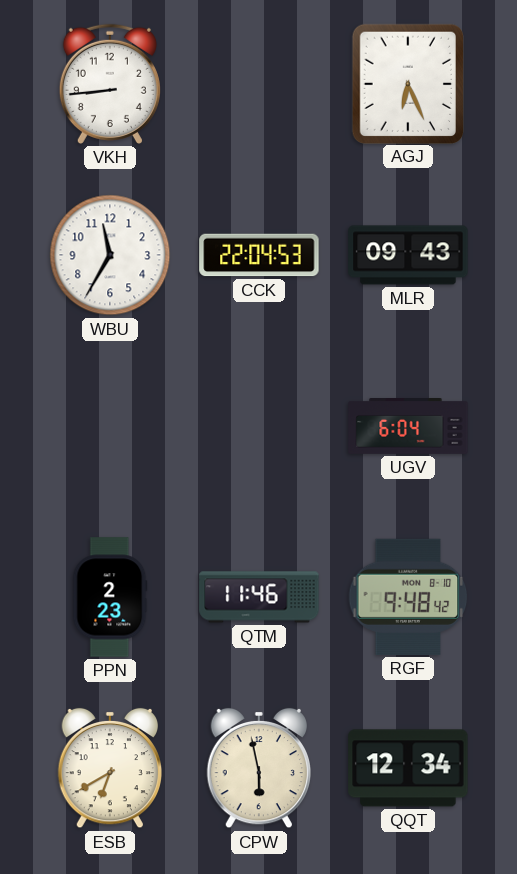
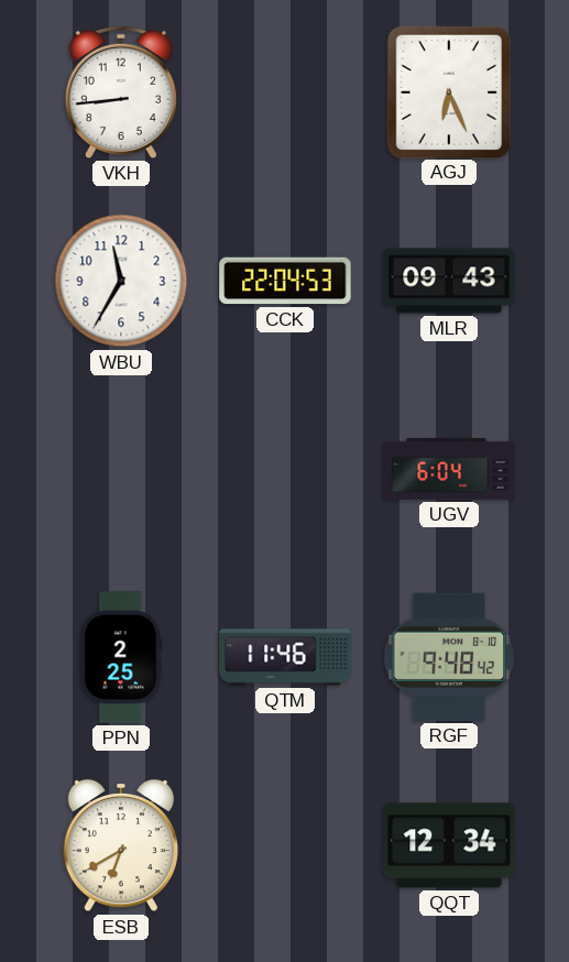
PPN: 2:23 -> 2:25
CPW: 5:58 -> none
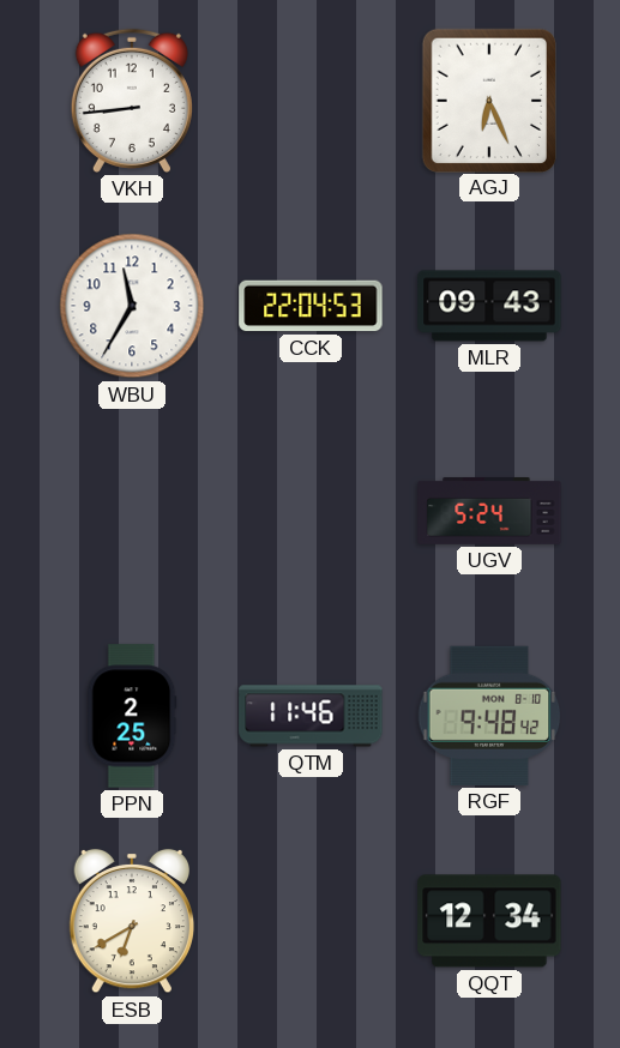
UGV: 6:04 -> 5:24
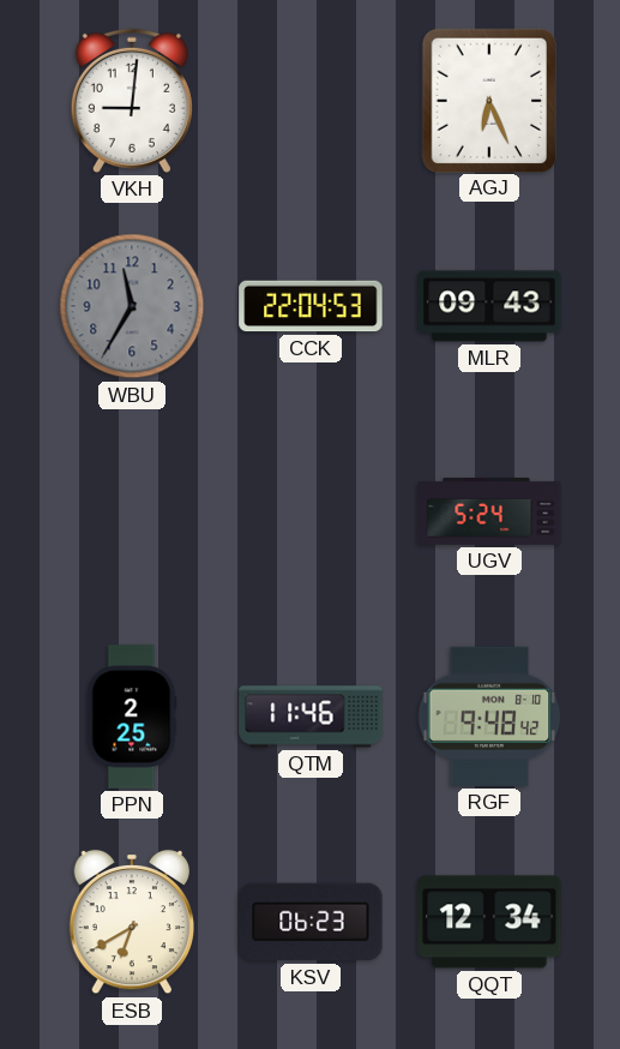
VKH: 8:44 -> 9:01
WBU dial: white -> grey
KSV: none -> 06:23
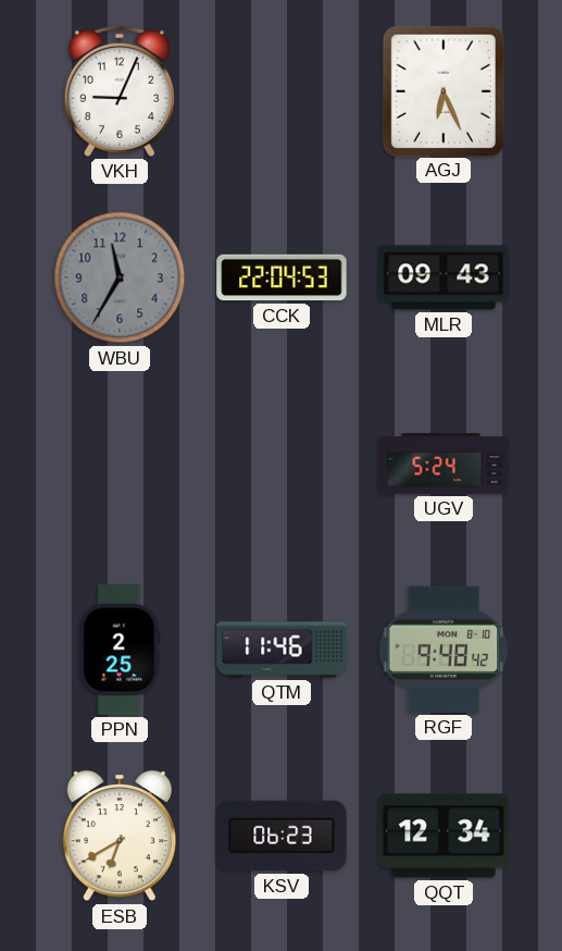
VKH: 9:01 -> 9:04
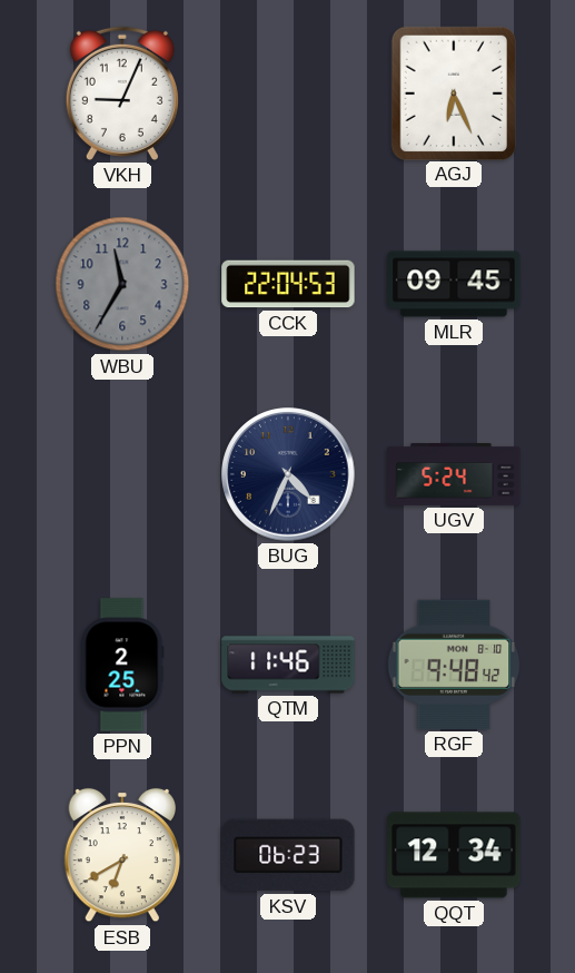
MLR: 09:43 -> 09:45
BUG: none -> 4:34
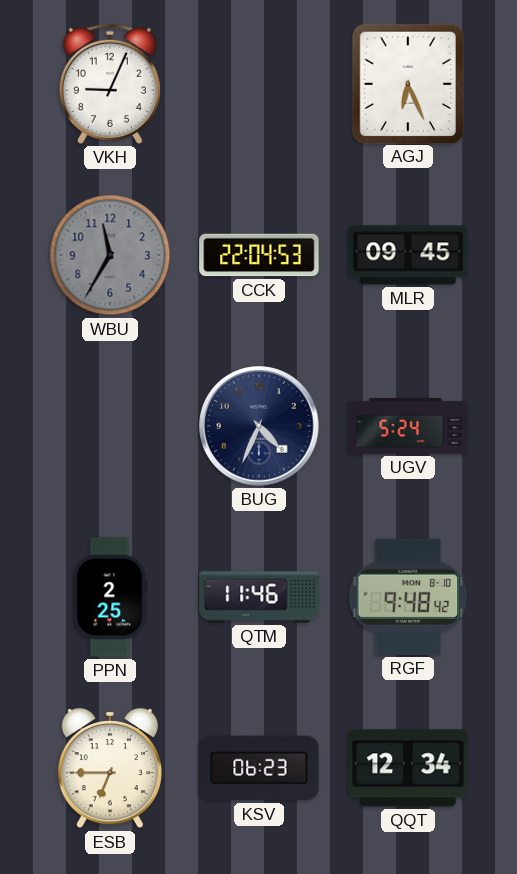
ESB: 6:40 -> 6:45
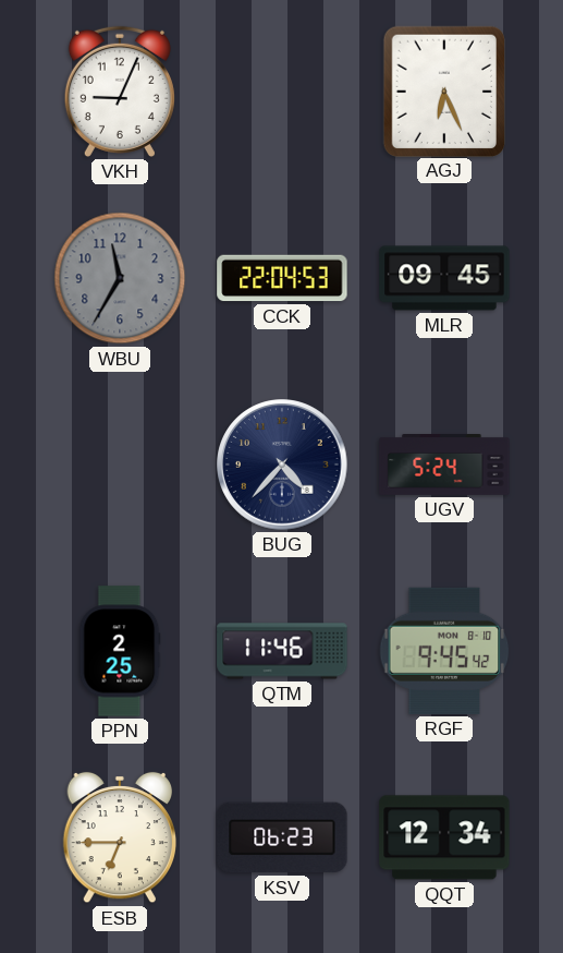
BUG: 4:34 -> 4:37
RGF: 9:48 -> 9:45
